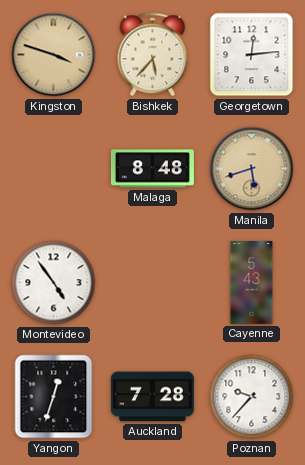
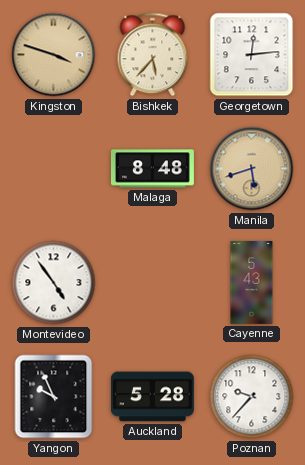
Yangon: 12:33 -> 9:56
Auckland: 7:28 -> 5:28
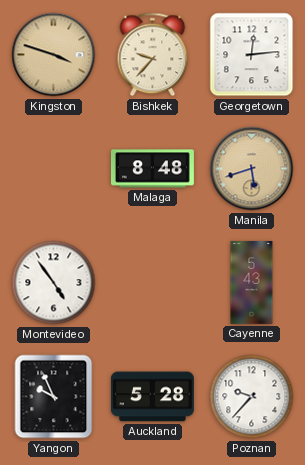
Bishkek: 5:37 -> 9:37
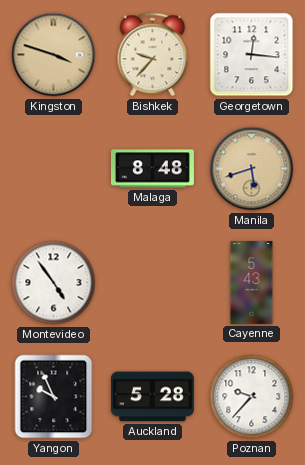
Georgetown: 12:14 -> 12:16
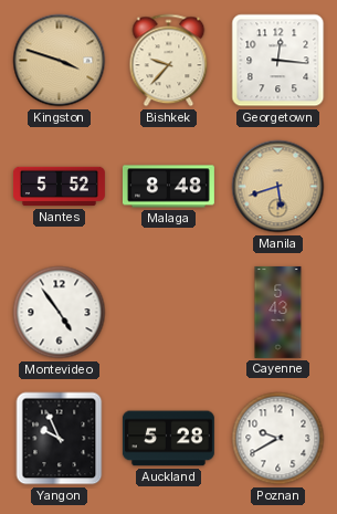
Nantes: none -> 5:52
Poznan: 9:37 -> 9:40
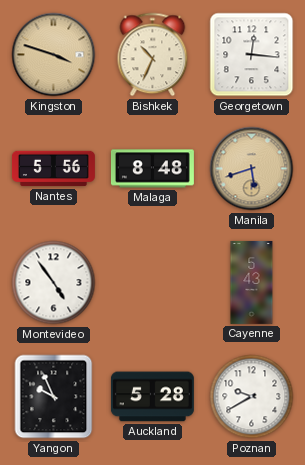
Bishkek: 9:37 -> 10:34
Nantes: 5:52 -> 5:56
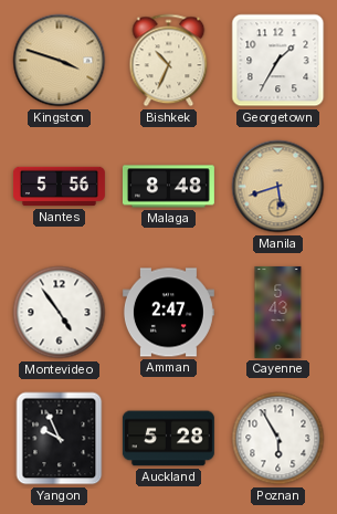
Georgetown: 12:16 -> 1:35
Amman: none -> 2:47
Poznan: 9:40 -> 5:55
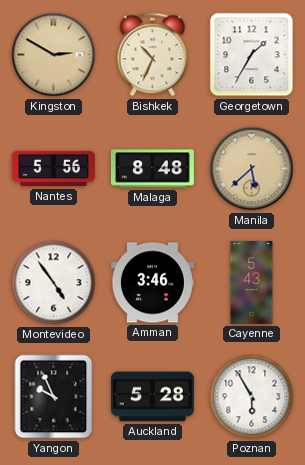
Kingston: 3:48 -> 2:50
Manila: 5:42 -> 5:38
Amman: 2:47 -> 3:46
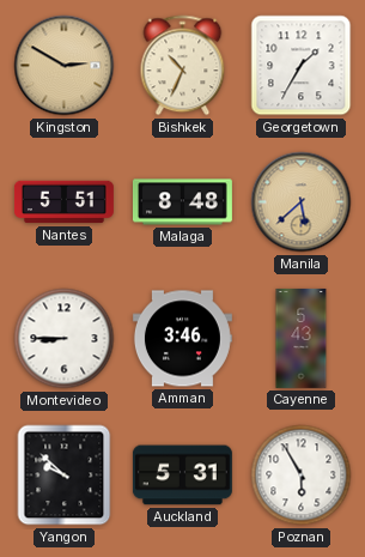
Nantes: 5:56 -> 5:51
Montevideo: 4:54 -> 8:45
Yangon: 9:56 -> 9:52
Auckland: 5:28 -> 5:31
